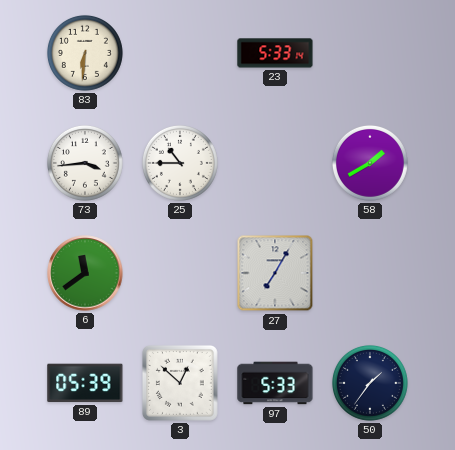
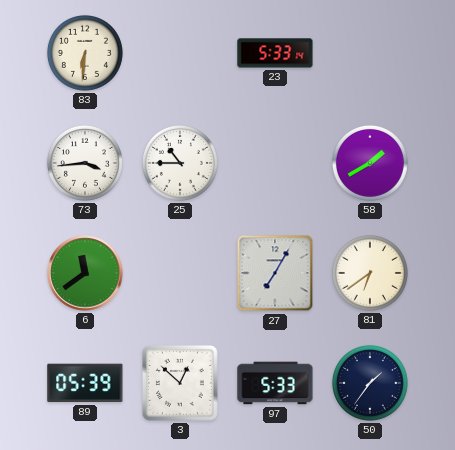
81: none -> 6:39
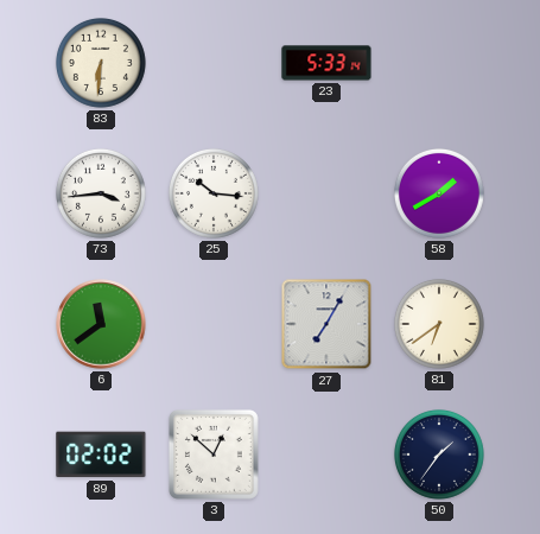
25: 10:45 -> 10:16
89: 05:39 -> 02:02
97: 5:33 -> none
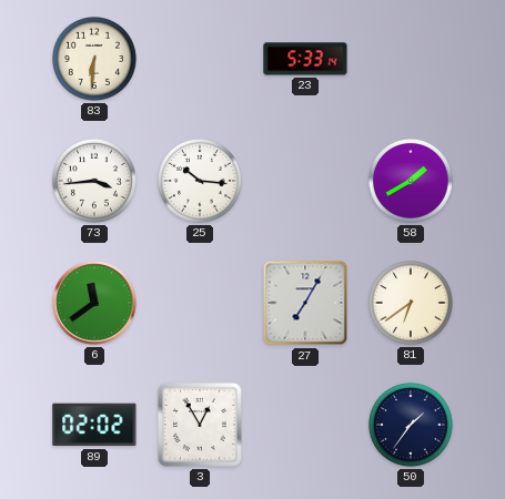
3: 12:52 -> 12:55
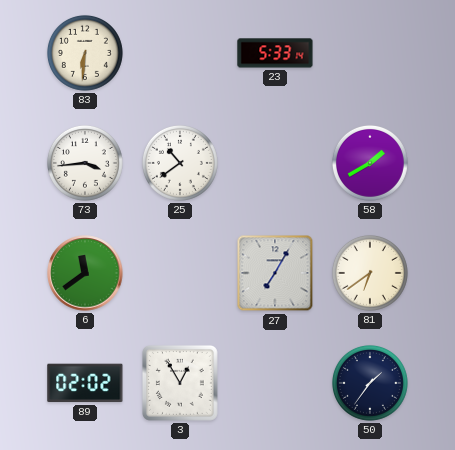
25: 10:16 -> 10:39
